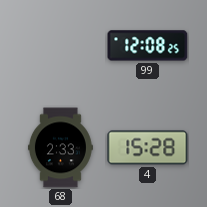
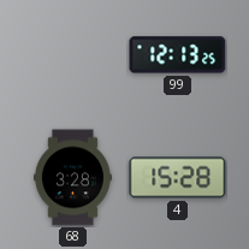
99: 12:08 -> 12:13
68: 2:33 -> 3:28
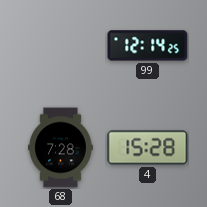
99: 12:13 -> 12:14
68: 3:28 -> 7:28
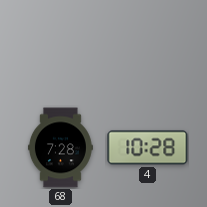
99: 12:14 -> none
4: 15:28 -> 10:28
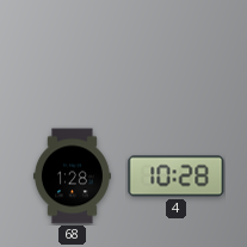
68: 7:28 -> 1:28
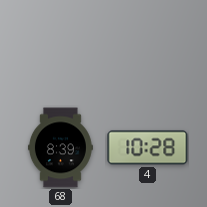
68: 1:28 -> 8:39
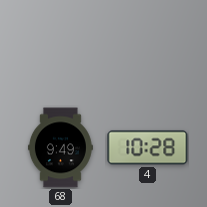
68: 8:39 -> 9:49
